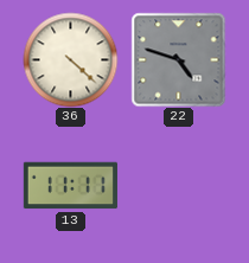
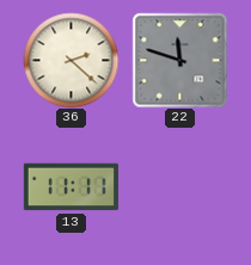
36: 4:22 -> 2:22
22: 4:48 -> 11:48
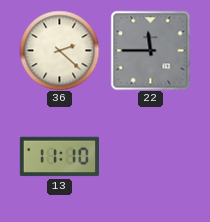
22: 11:48 -> 11:45
13: 11:11 -> 11:10
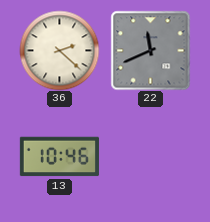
22: 11:45 -> 11:41
13: 11:10 -> 10:46
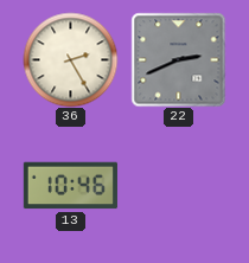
36: 2:22 -> 2:25
22: 11:41 -> 2:41
